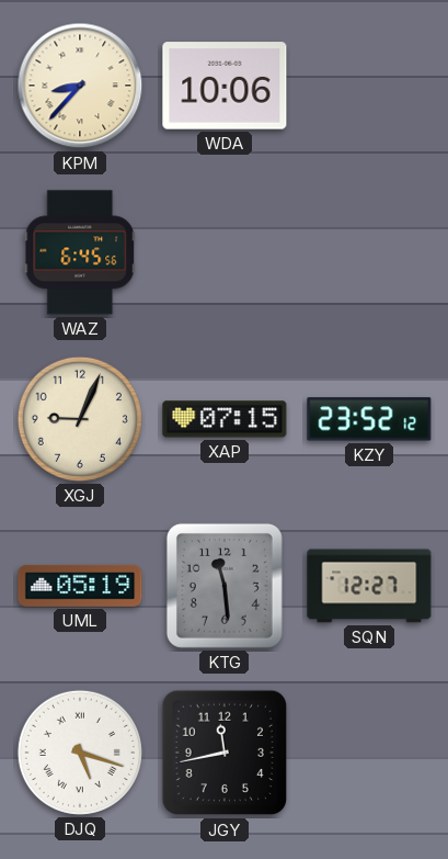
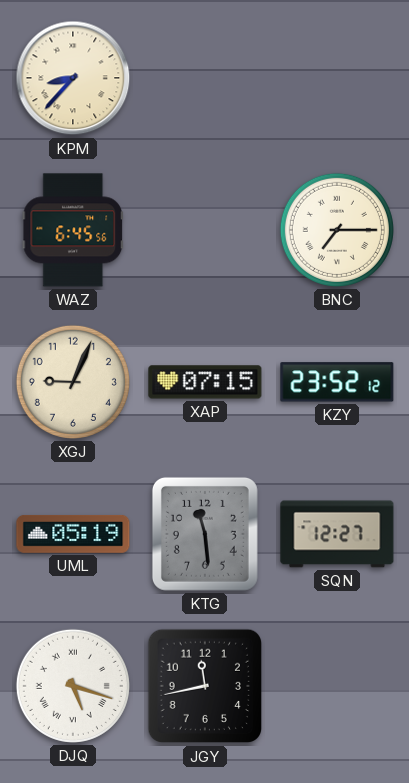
WDA: 10:06 -> none
BNC: none -> 7:15
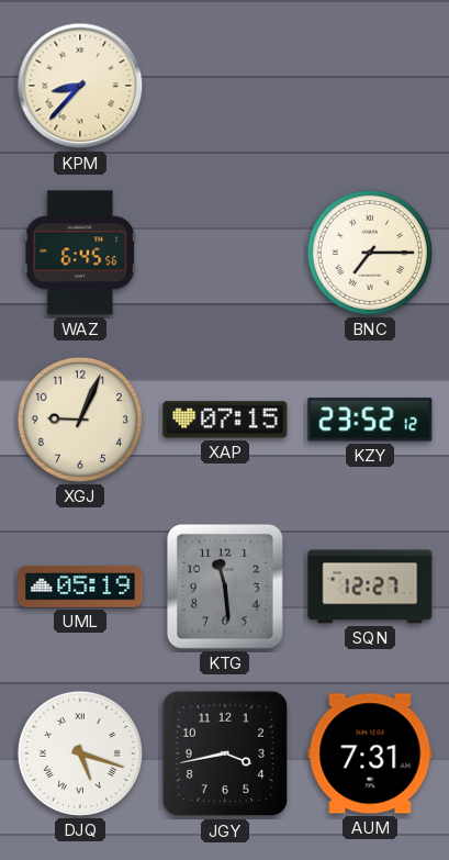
JGY: 11:43 -> 3:43
AUM: none -> 7:31
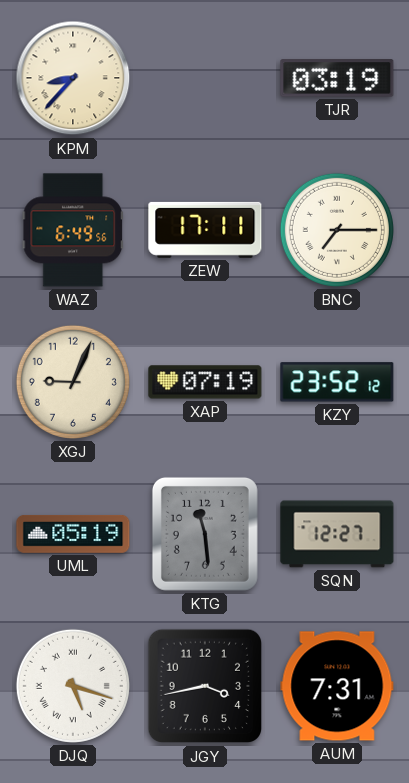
TJR: none -> 03:19
WAZ: 6:45 -> 6:49
ZEW: none -> 17:11
XAP: 07:15 -> 07:19
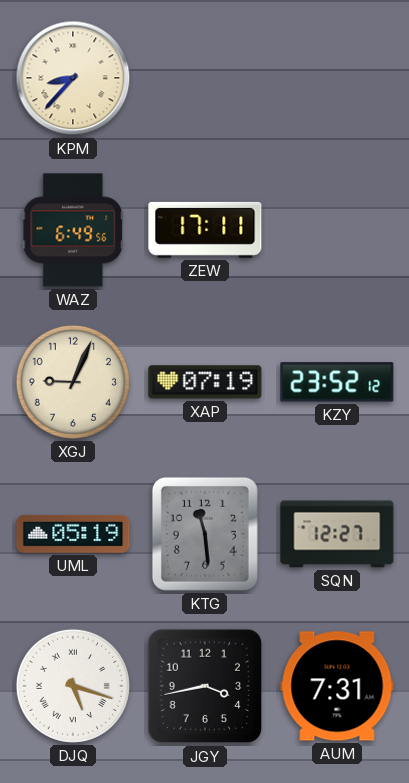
TJR: 03:19 -> none
BNC: 7:15 -> none
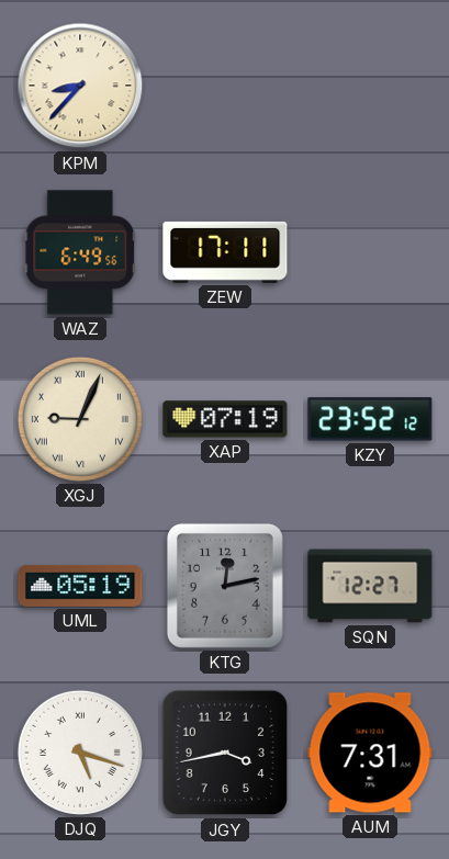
XGJ numerals: Arabic -> Roman
KTG: 11:29 -> 12:13
